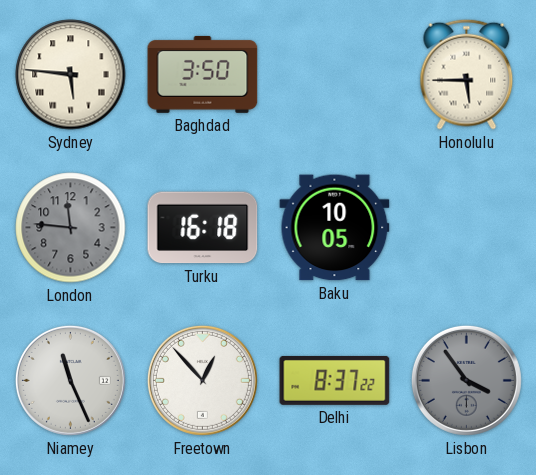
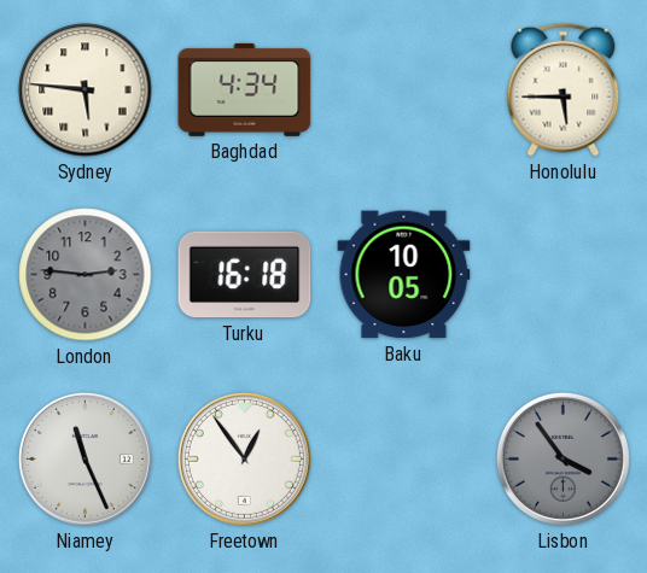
Baghdad: 3:50 -> 4:34
London: 11:46 -> 2:46
Freetown: 12:53 -> 12:54
Delhi: 8:37 -> none
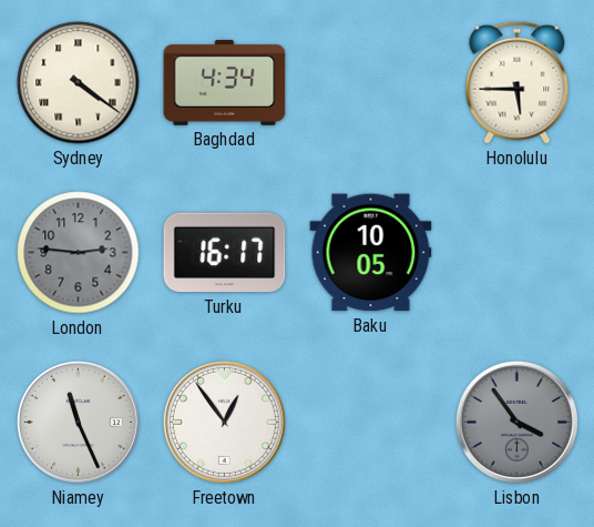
Sydney: 5:46 -> 4:21
Turku: 16:18 -> 16:17
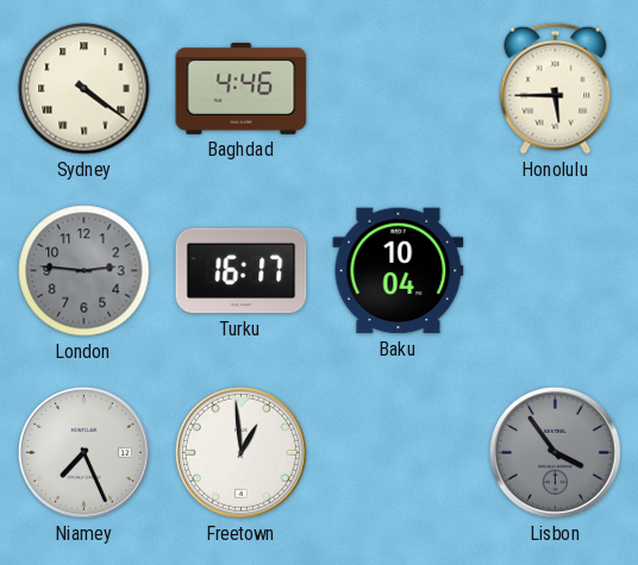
Baghdad: 4:34 -> 4:46
Baku: 10:05 -> 10:04
Niamey: 11:26 -> 7:26
Freetown: 12:54 -> 12:59
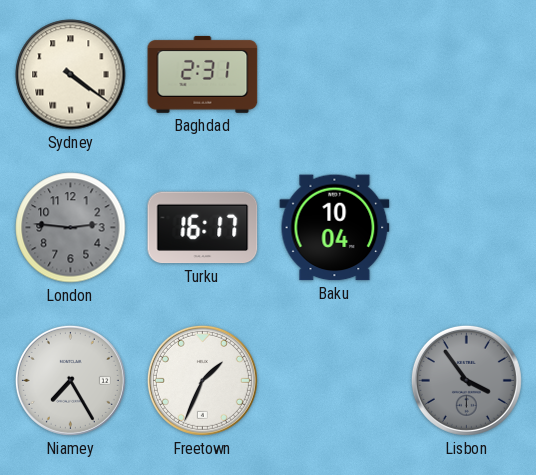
Baghdad: 4:46 -> 2:31
Honolulu: 5:45 -> none
Niamey: 7:26 -> 7:25
Freetown: 12:59 -> 1:34
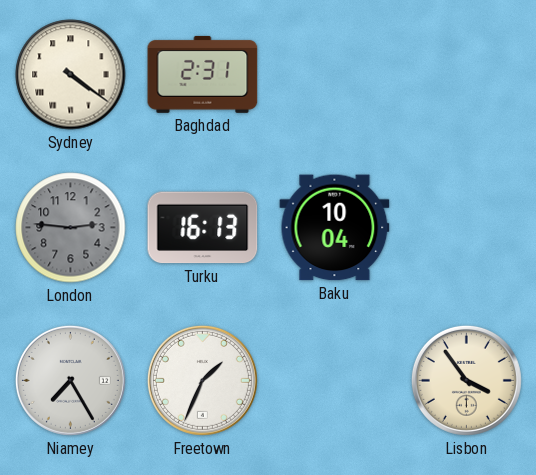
Turku: 16:17 -> 16:13
Lisbon dial: grey -> cream
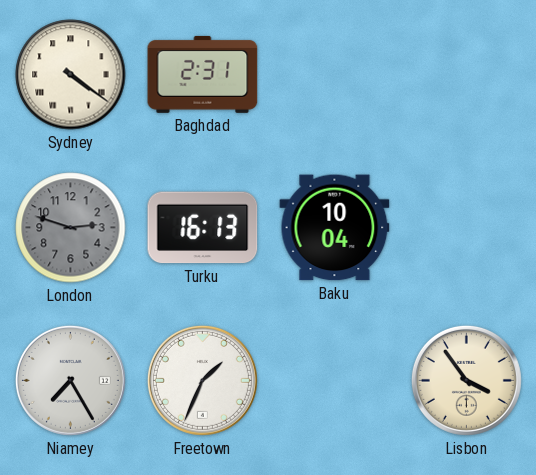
London: 2:46 -> 2:48
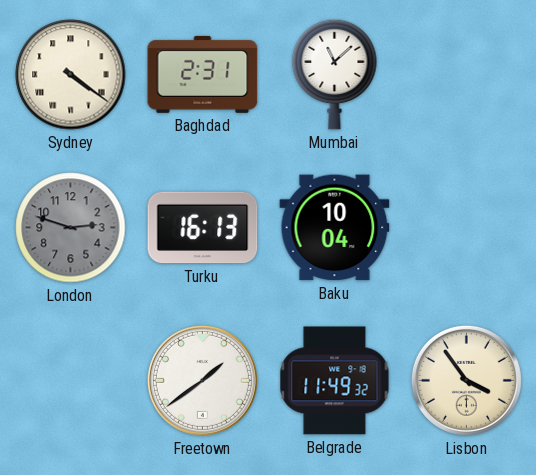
Mumbai: none -> 11:08
Niamey: 7:25 -> none
Freetown: 1:34 -> 1:39
Belgrade: none -> 11:49
